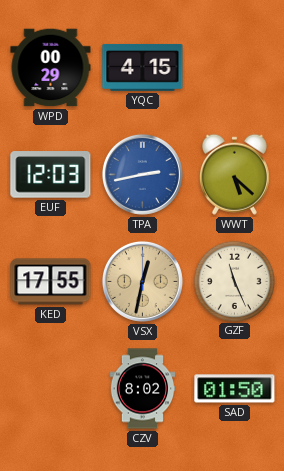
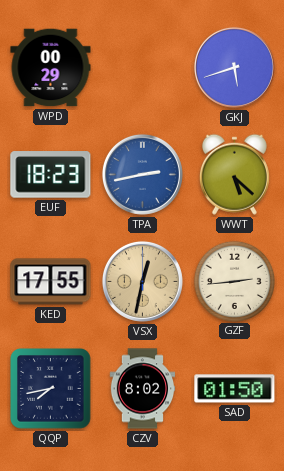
YQC: 4:15 -> none
GKJ: none -> 5:42
EUF: 12:03 -> 18:23
GZF: 11:26 -> 2:44
QQP: none -> 7:43
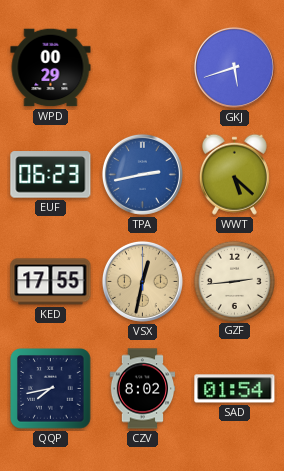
EUF: 18:23 -> 06:23
SAD: 01:50 -> 01:54
